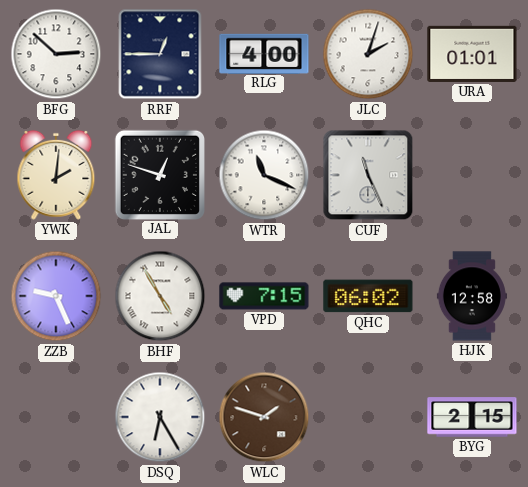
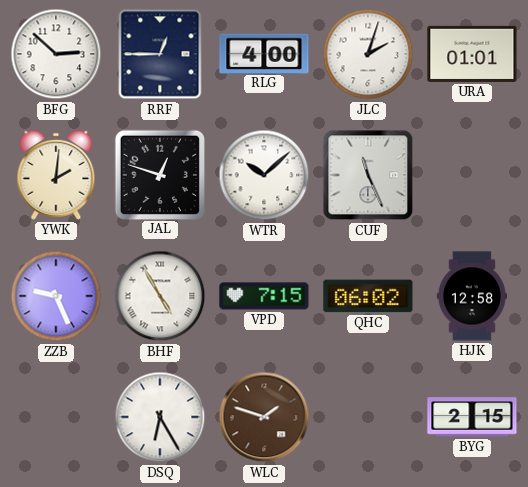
WTR: 11:19 -> 10:08
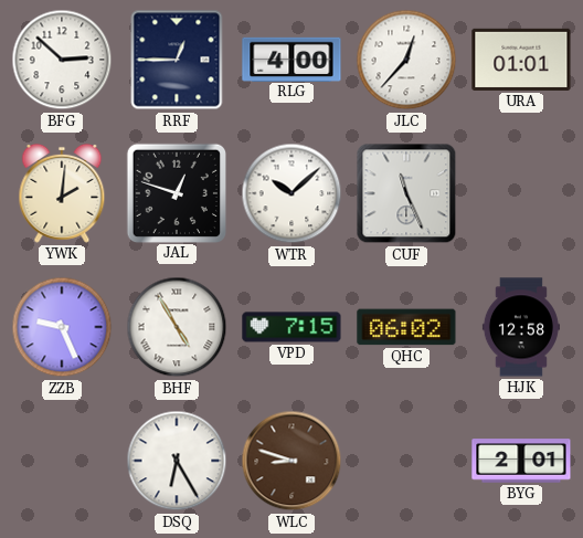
JLC: 2:03 -> 12:37
WLC: 1:48 -> 8:48
BYG: 2:15 -> 2:01
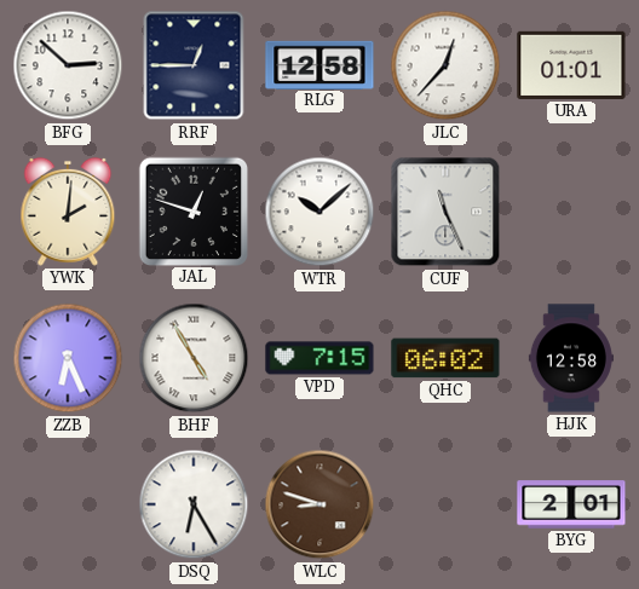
RLG: 4:00 -> 12:58
ZZB: 9:26 -> 6:26
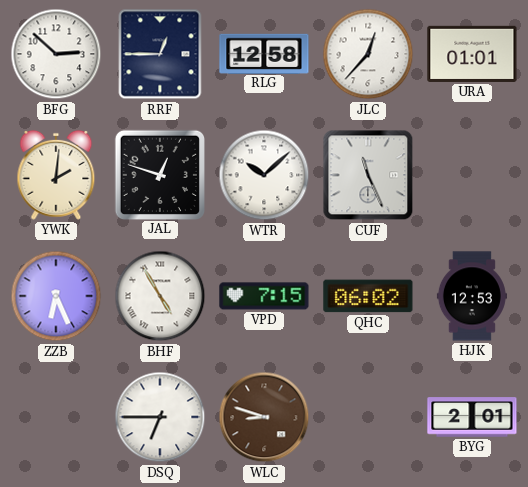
HJK: 12:58 -> 12:53
DSQ: 6:25 -> 6:45
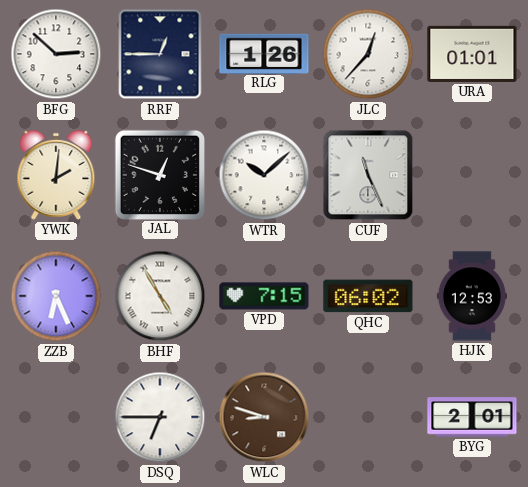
RLG: 12:58 -> 1:26
